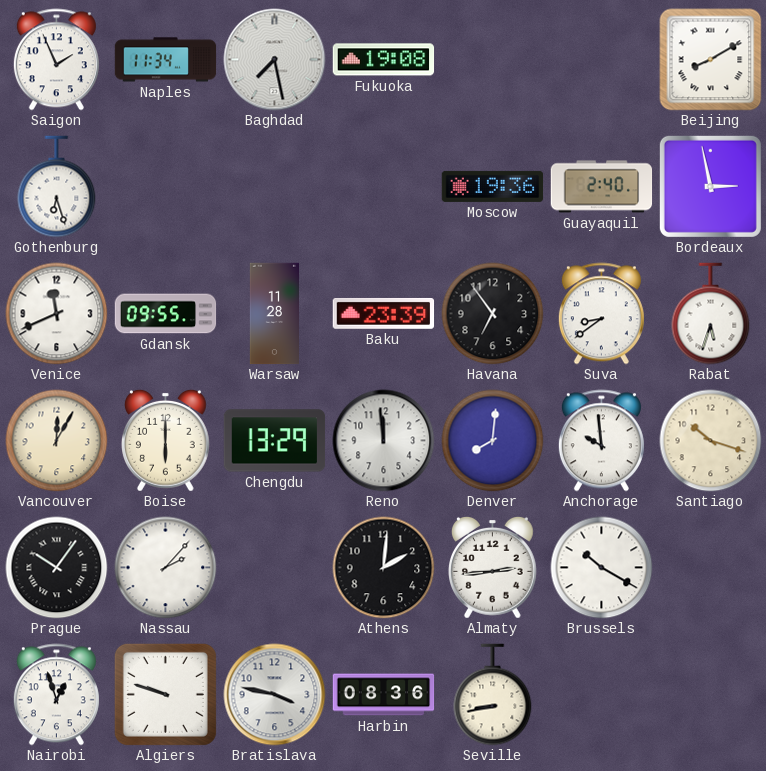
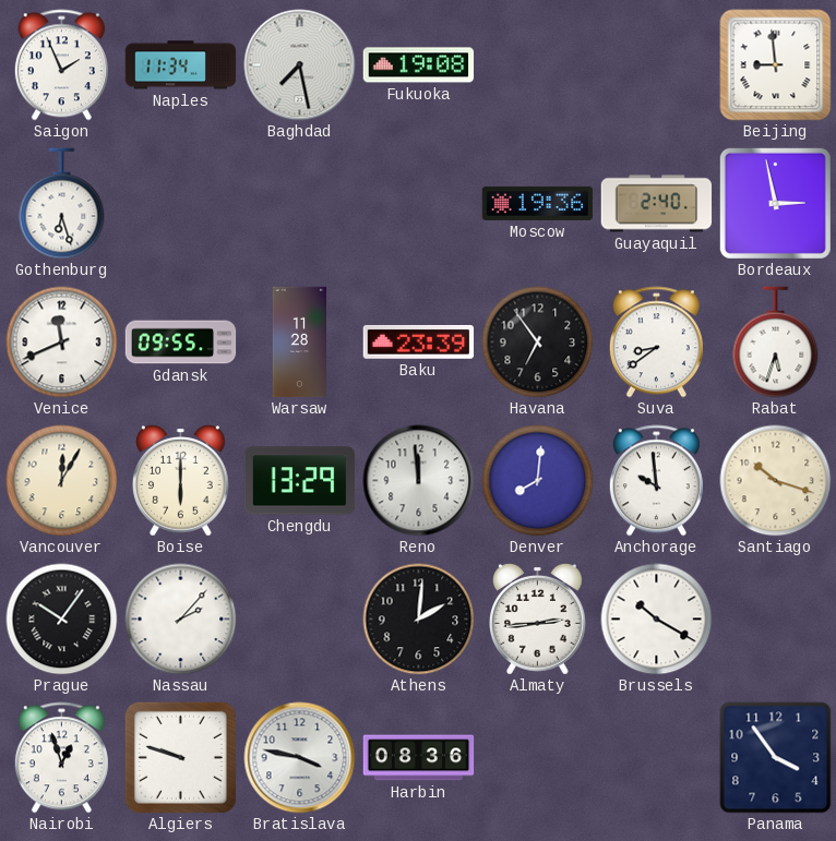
Beijing: 8:10 -> 8:59
Seville: 8:43 -> none
Panama: none -> 3:54
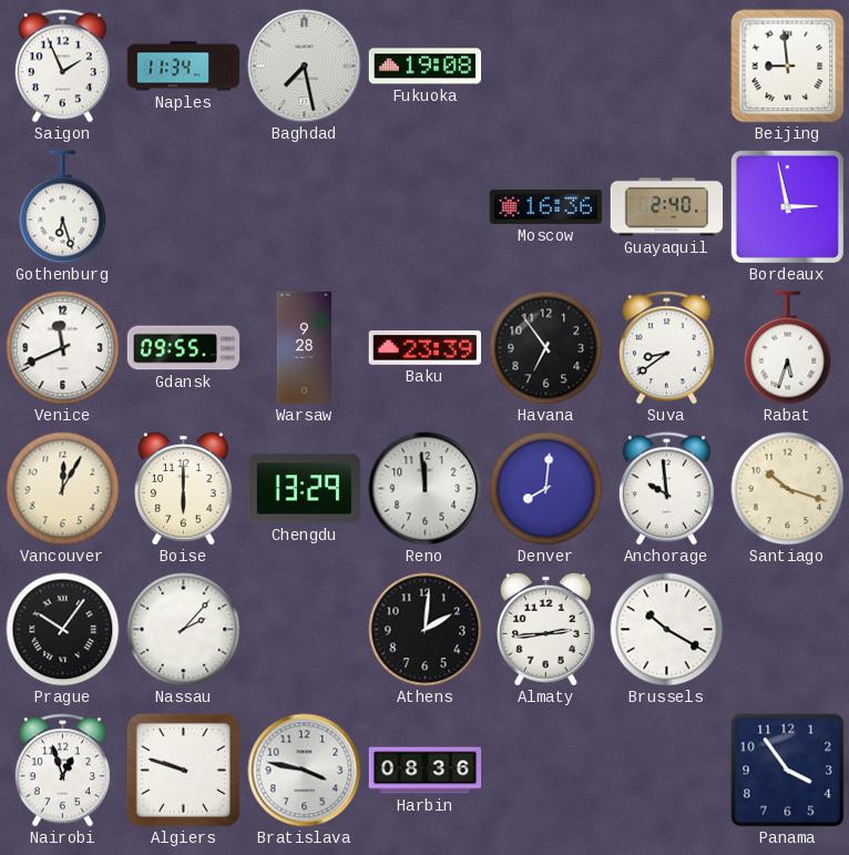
Moscow: 19:36 -> 16:36
Warsaw: 11:28 -> 9:28
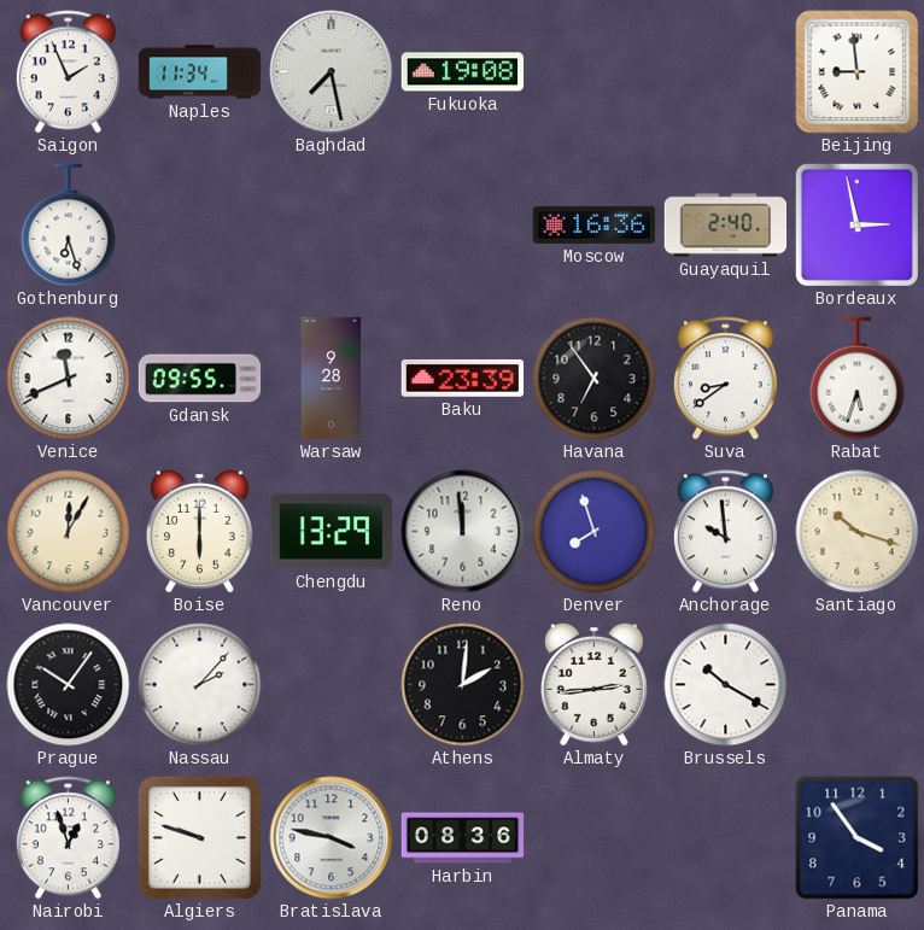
Denver: 8:01 -> 7:57
